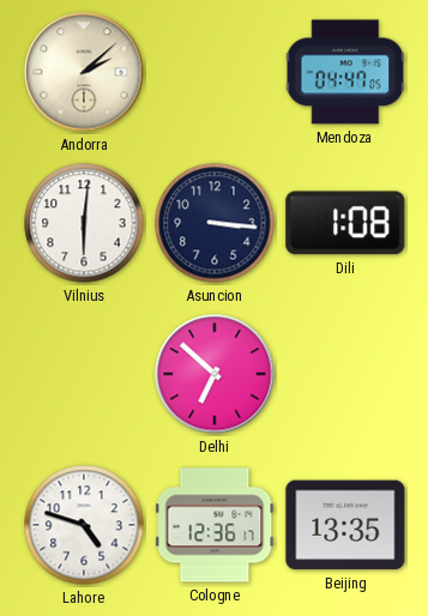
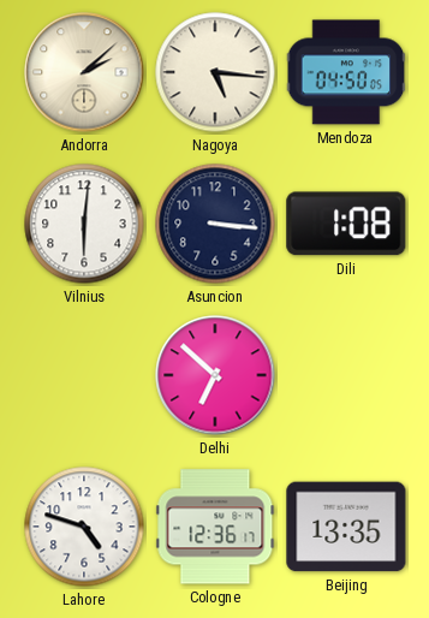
Nagoya: none -> 5:16
Mendoza: 04:47 -> 04:50
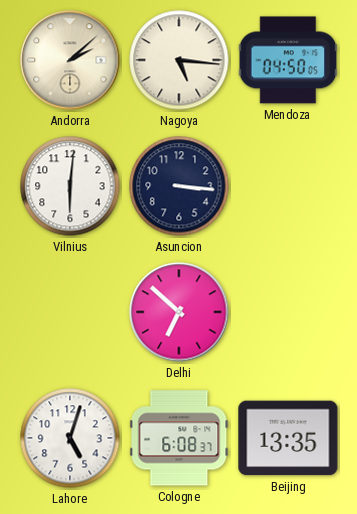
Dili: 1:08 -> none
Lahore: 4:48 -> 5:03
Cologne: 12:36 -> 6:08
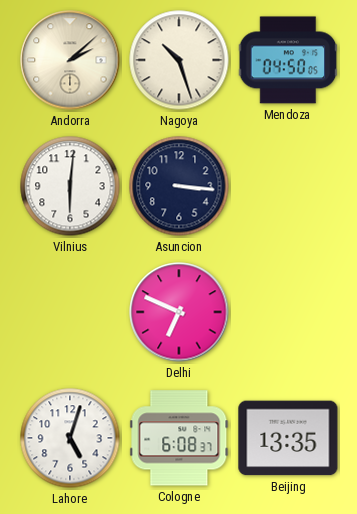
Nagoya: 5:16 -> 10:27
Delhi: 6:52 -> 6:49
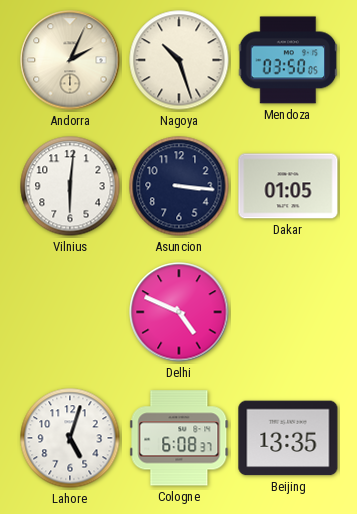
Andorra: 2:08 -> 2:04
Mendoza: 04:50 -> 03:50
Dakar: none -> 01:05
Delhi: 6:49 -> 4:49
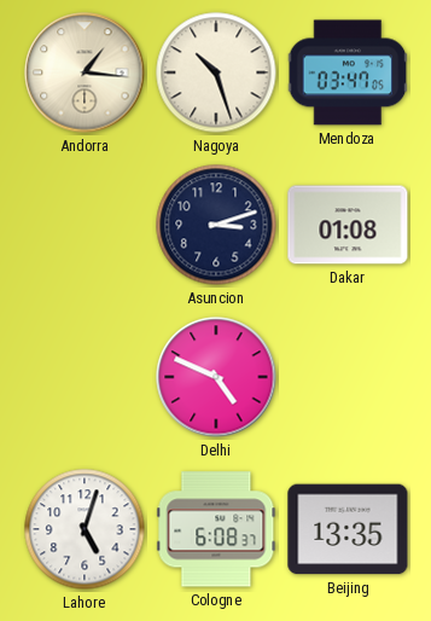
Andorra: 2:04 -> 1:16
Mendoza: 03:50 -> 03:47
Vilnius: 6:01 -> none
Asuncion: 3:16 -> 3:12
Dakar: 01:05 -> 01:08
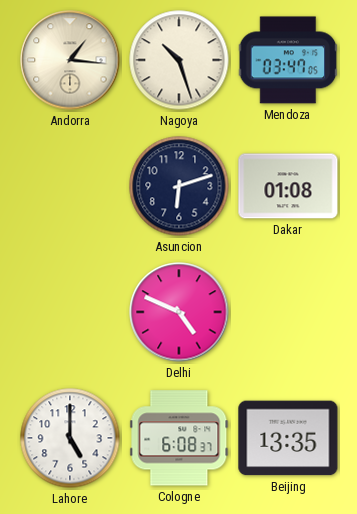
Asuncion: 3:12 -> 6:12
Lahore: 5:03 -> 5:00
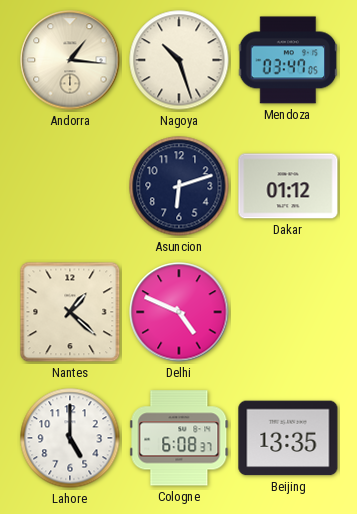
Dakar: 01:08 -> 01:12
Nantes: none -> 1:22
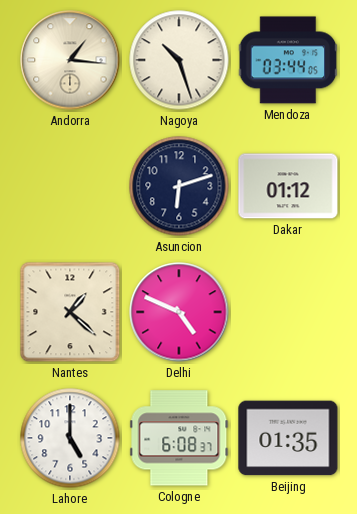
Mendoza: 03:47 -> 03:44
Beijing: 13:35 -> 01:35
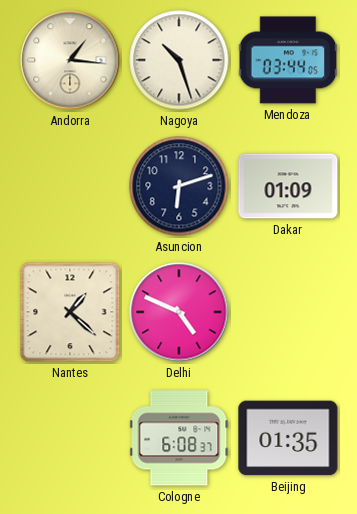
Dakar: 01:12 -> 01:09
Lahore: 5:00 -> none
